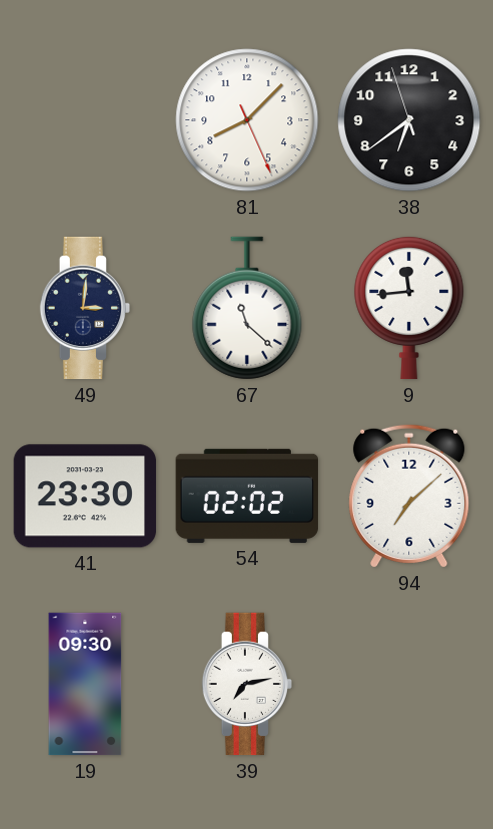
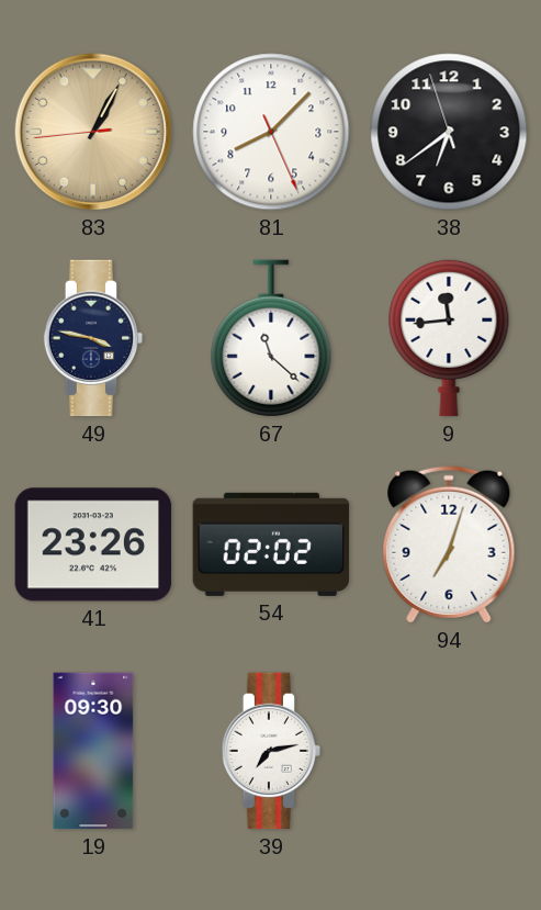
83: none -> 1:04
49: 3:01 -> 3:47
41: 23:30 -> 23:26
94: 7:08 -> 7:03
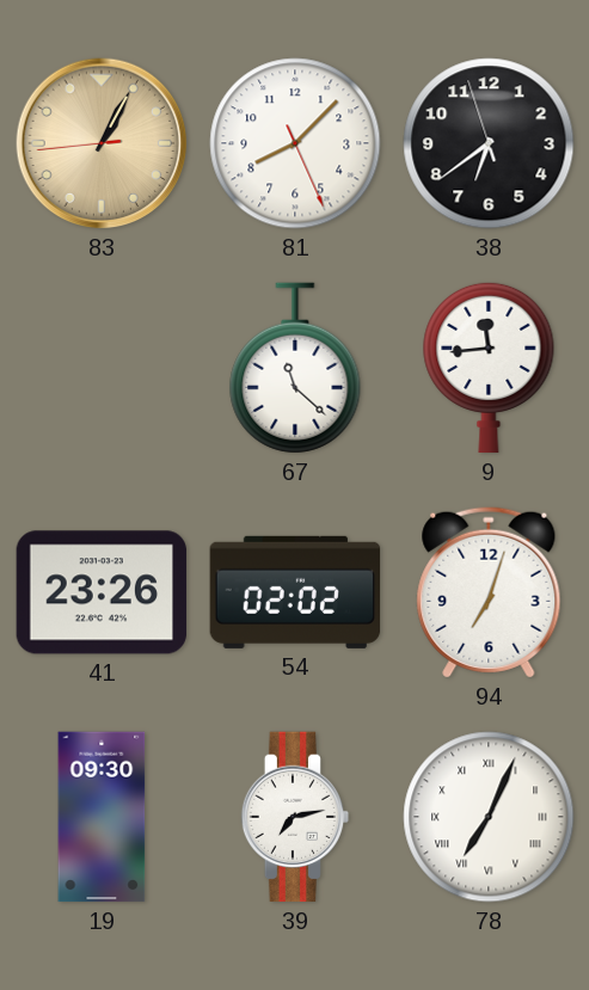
49: 3:47 -> none
78: none -> 7:04
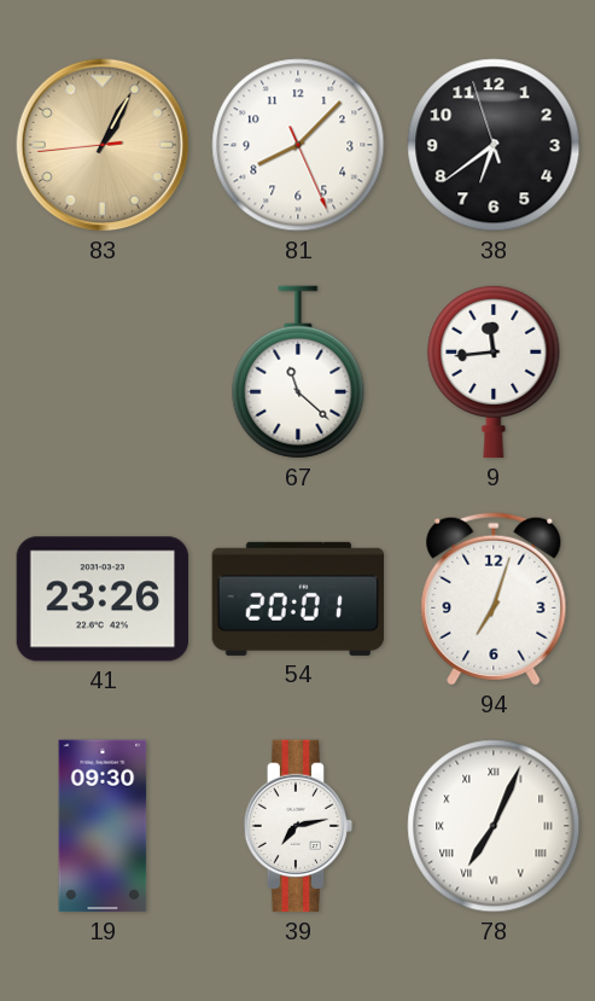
54: 02:02 -> 20:01
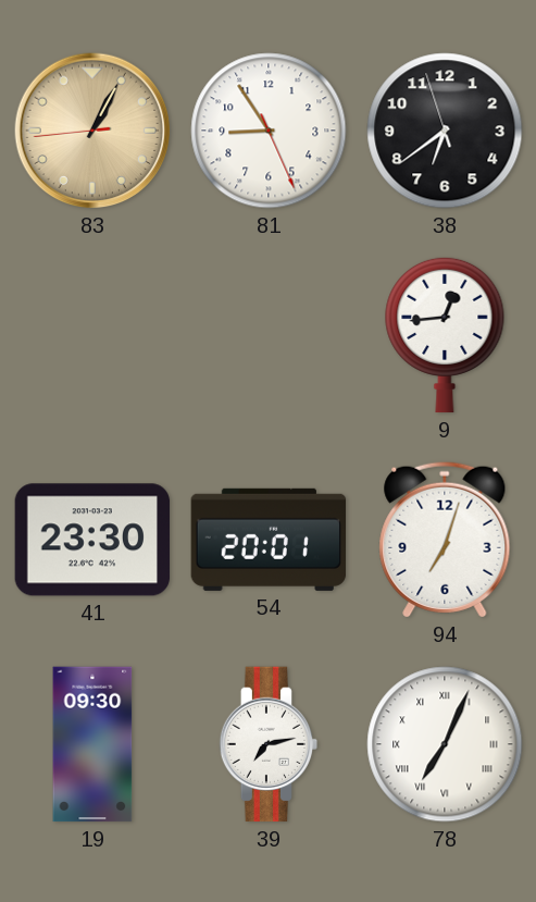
81: 8:07 -> 8:54
67: 11:22 -> none
9: 11:44 -> 12:44
41: 23:26 -> 23:30
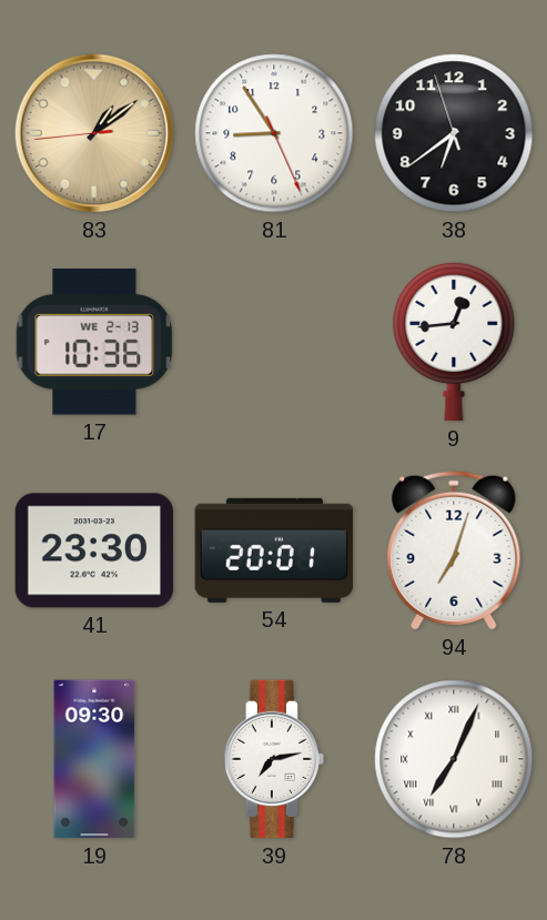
83: 1:04 -> 1:08
17: none -> 10:36
